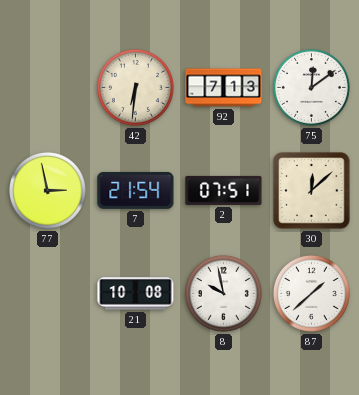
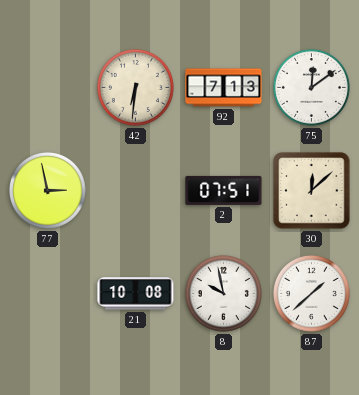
7: 21:54 -> none
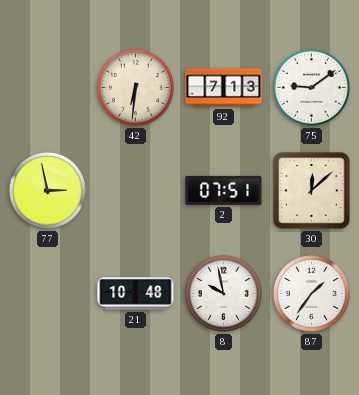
75: 12:09 -> 9:09
21: 10:08 -> 10:48
87: 1:38 -> 1:36
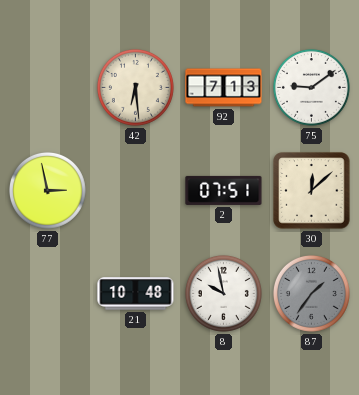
42: 6:31 -> 6:29
87 dial: white -> grey
